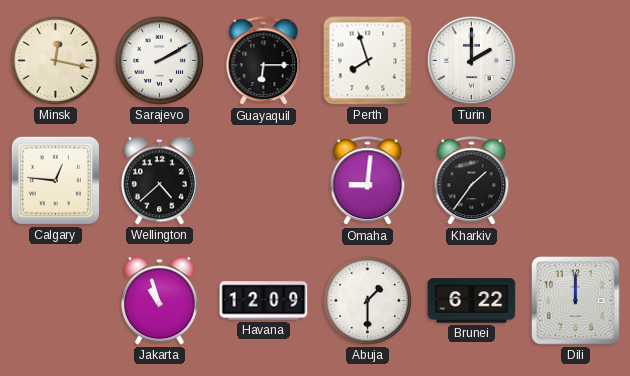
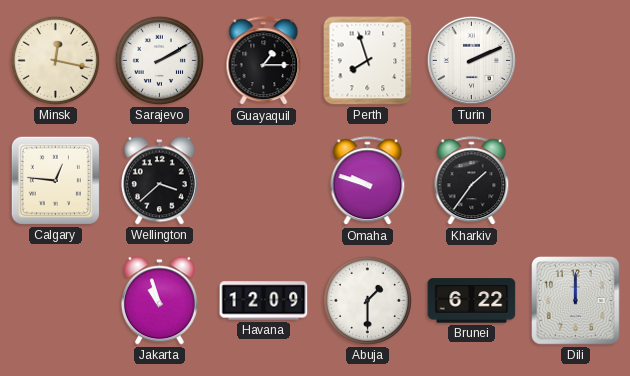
Guayaquil: 6:15 -> 1:15
Turin: 2:00 -> 2:11
Wellington: 4:38 -> 3:38
Omaha: 9:01 -> 9:48
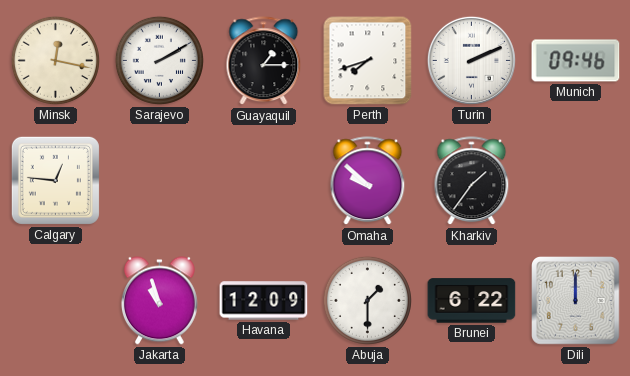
Perth: 7:57 -> 7:42
Munich: none -> 09:46
Wellington: 3:38 -> none
Omaha: 9:48 -> 9:52
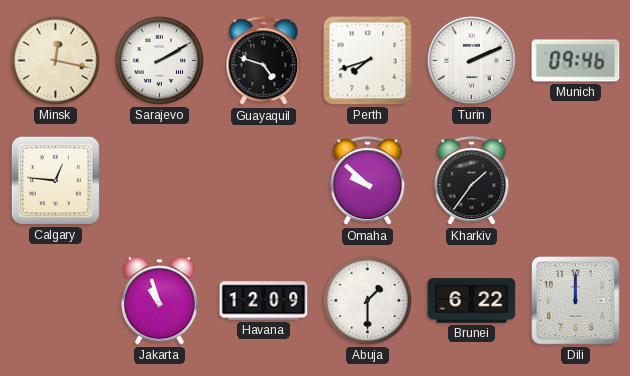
Guayaquil: 1:15 -> 4:48
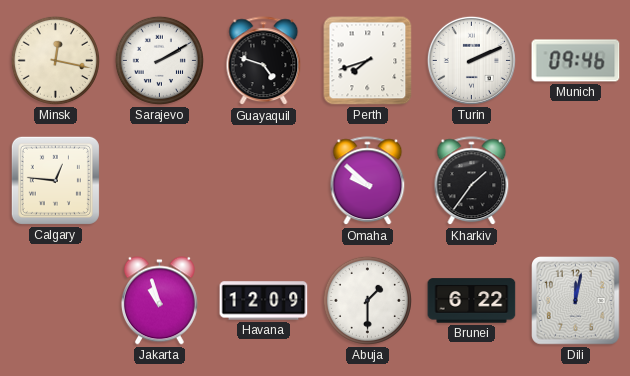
Dili: 12:00 -> 12:02
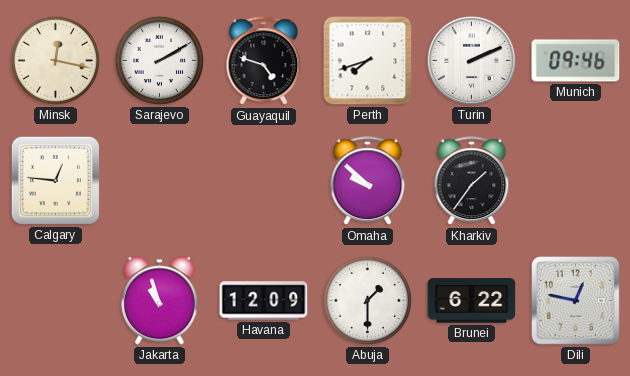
Dili: 12:02 -> 12:47
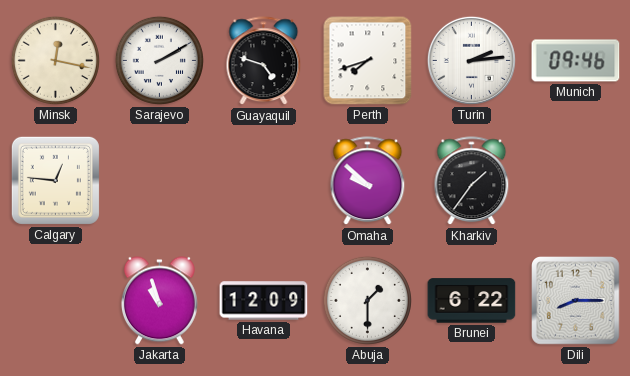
Turin: 2:11 -> 2:14
Dili: 12:47 -> 8:15
